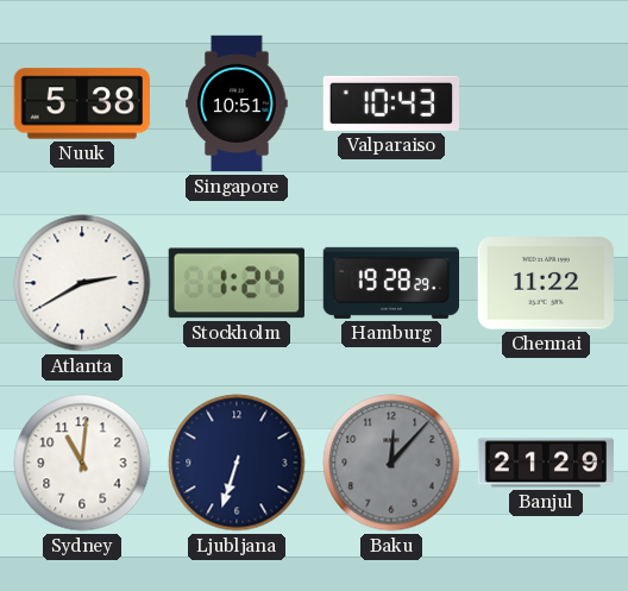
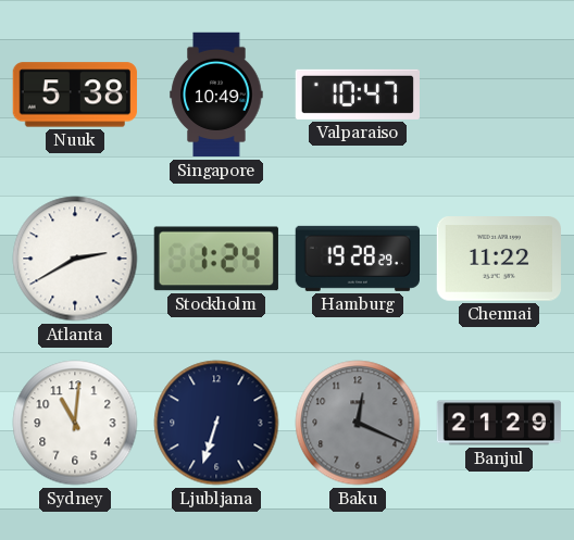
Singapore: 10:51 -> 10:49
Valparaiso: 10:43 -> 10:47
Baku: 12:07 -> 12:19
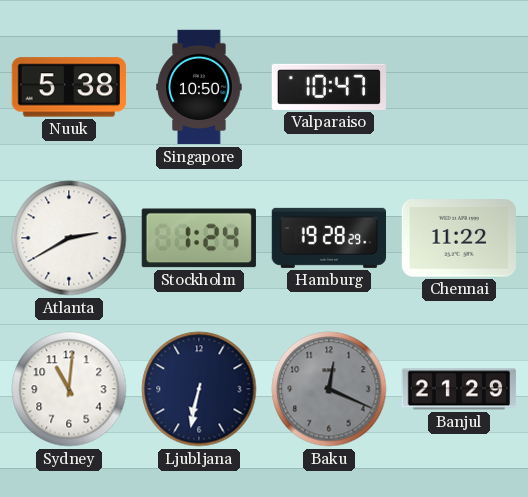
Singapore: 10:49 -> 10:50
Ljubljana: 6:33 -> 6:32
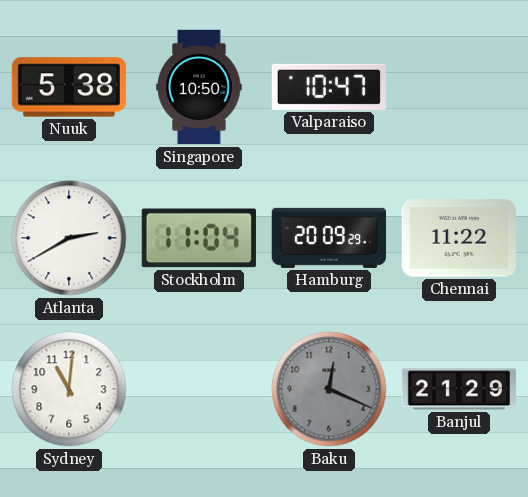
Stockholm: 1:24 -> 11:04
Hamburg: 19:28 -> 20:09
Ljubljana: 6:32 -> none
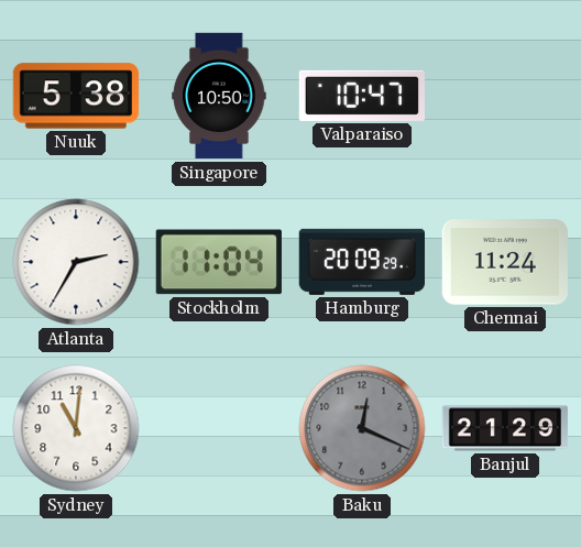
Atlanta: 2:40 -> 2:35
Chennai: 11:22 -> 11:24
